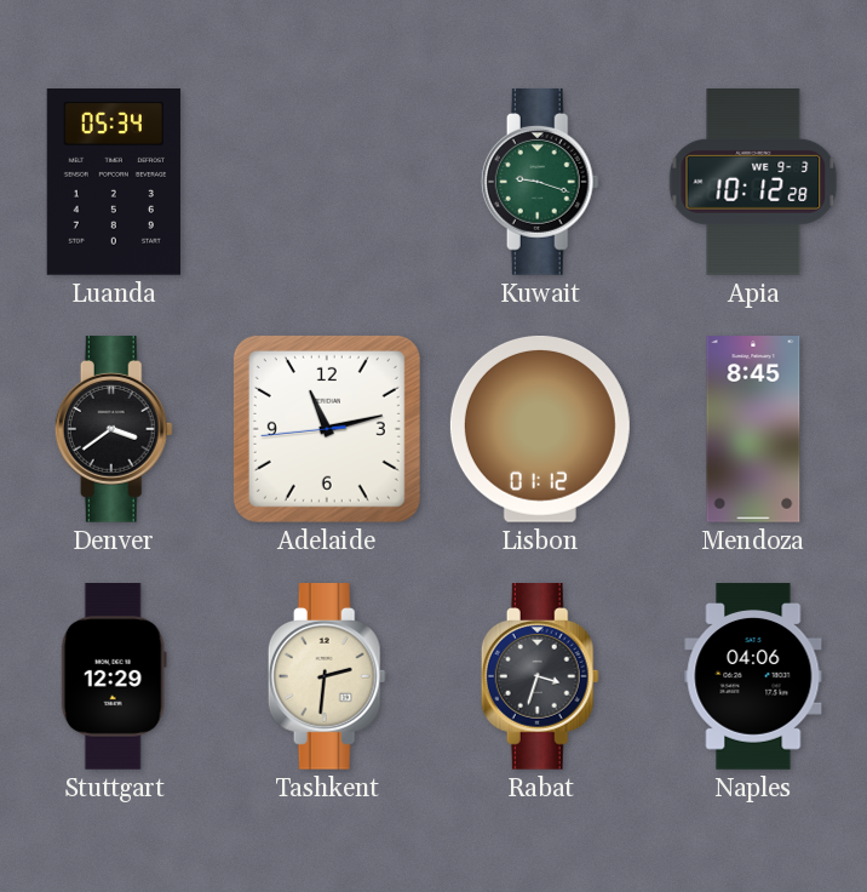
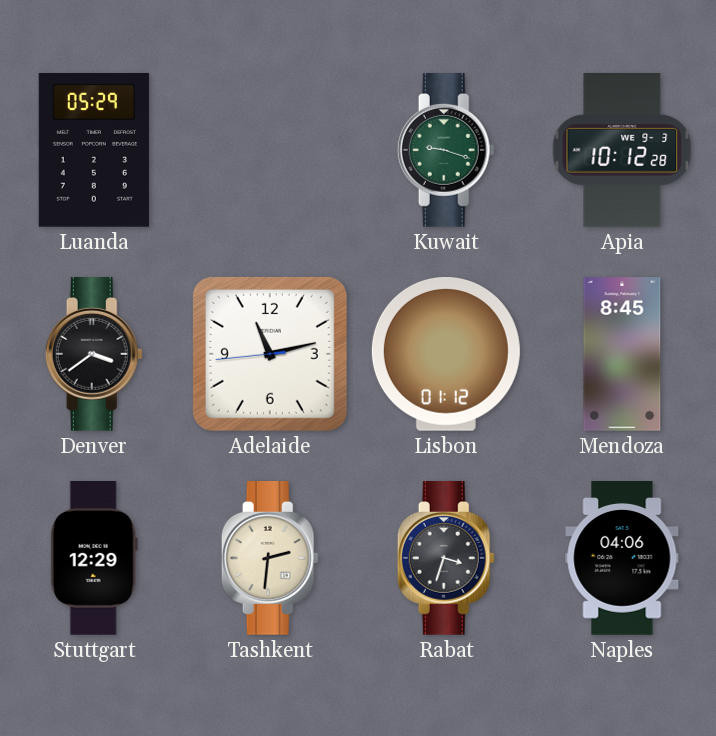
Luanda: 05:34 -> 05:29
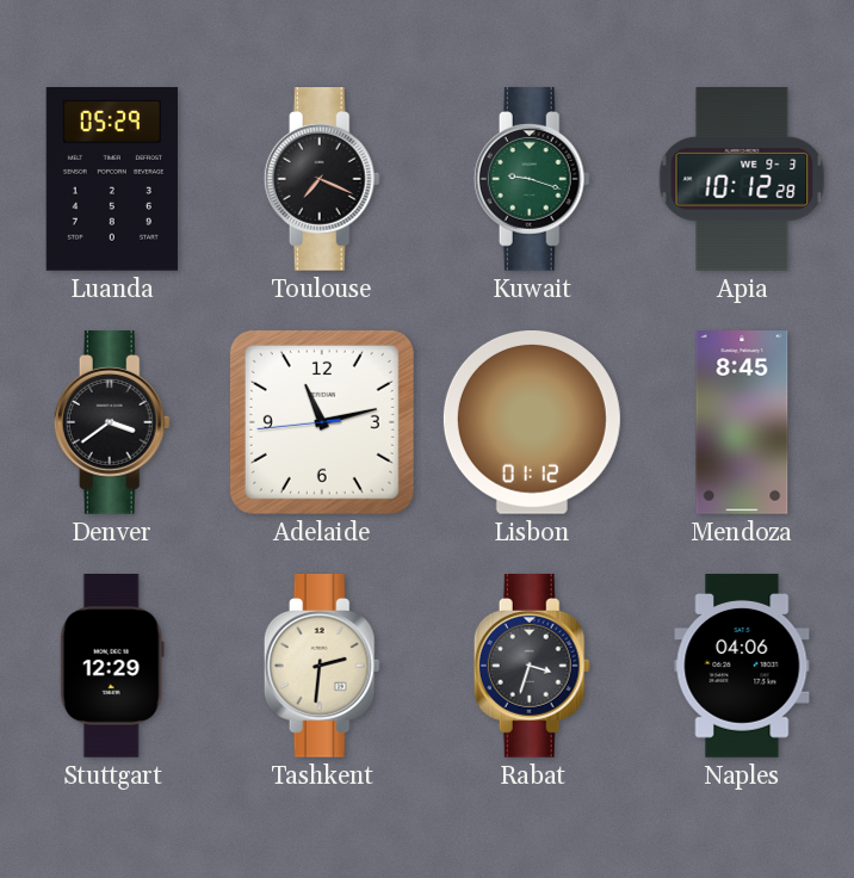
Toulouse: none -> 7:19
